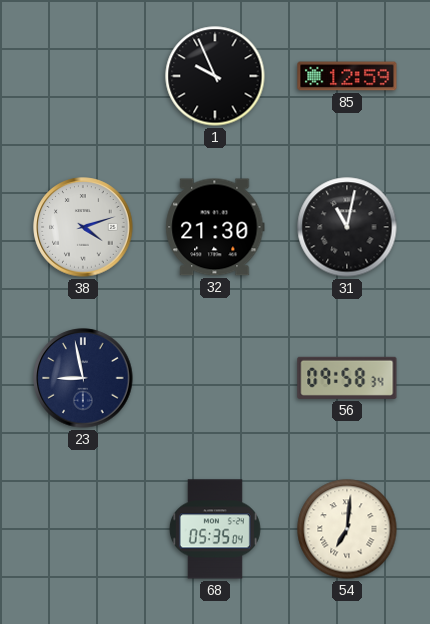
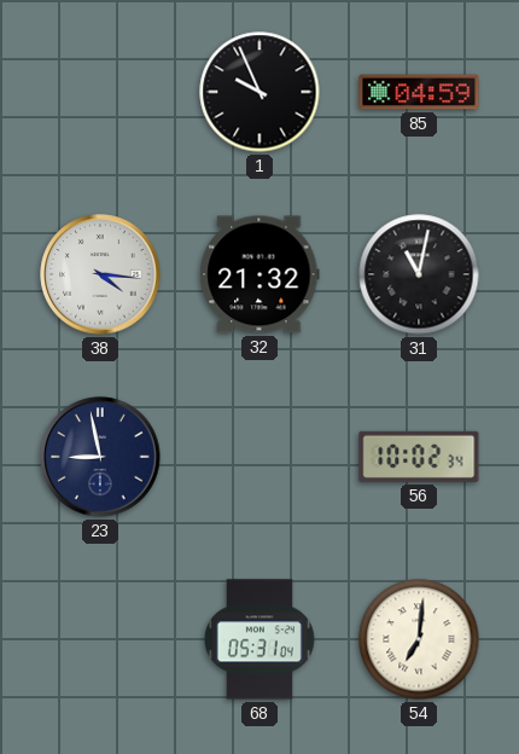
85: 12:59 -> 04:59
38: 4:12 -> 4:16
32: 21:30 -> 21:32
56: 09:58 -> 10:02
68: 05:35 -> 05:31
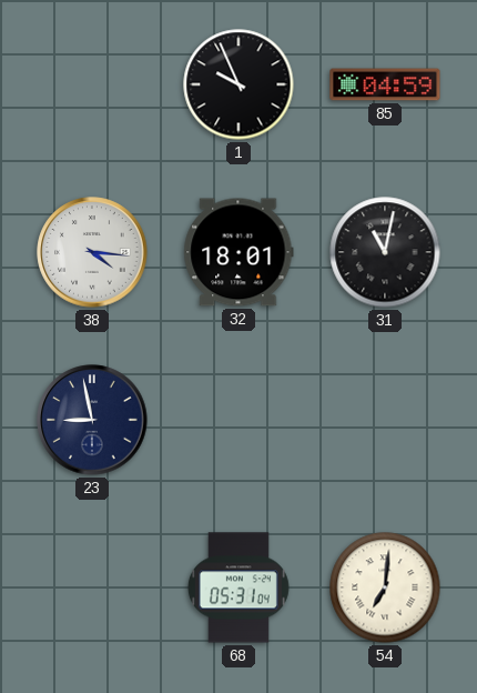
32: 21:32 -> 18:01
56: 10:02 -> none
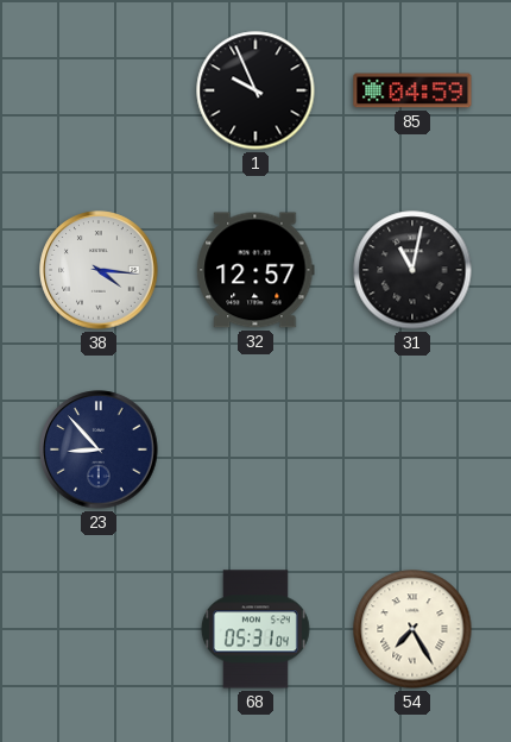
32: 18:01 -> 12:57
23: 8:58 -> 8:53
54: 7:01 -> 7:25
